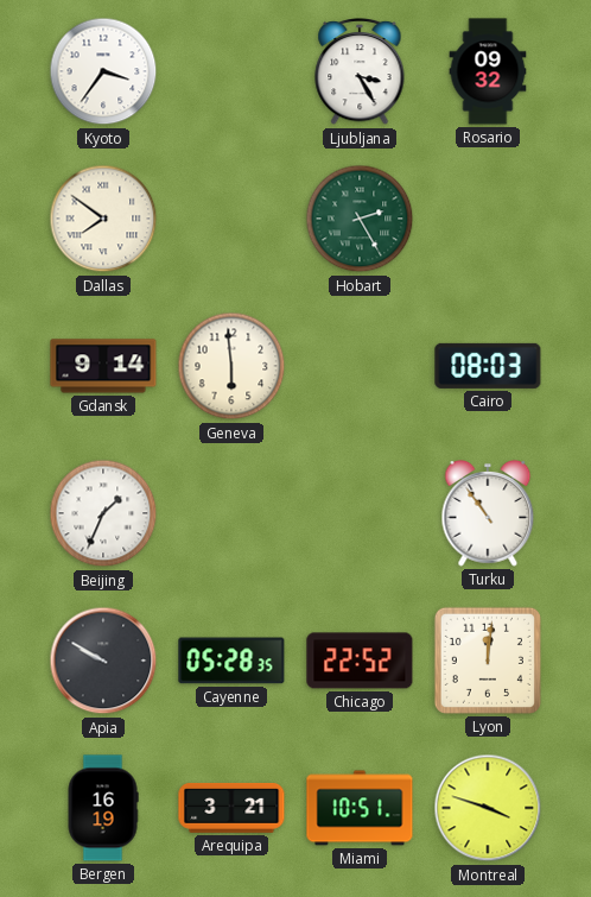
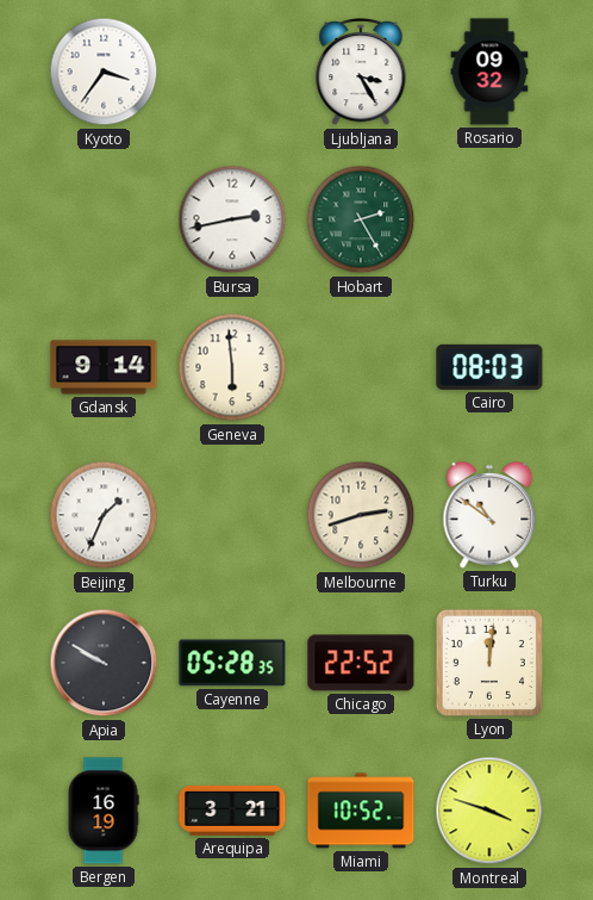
Dallas: 7:51 -> none
Bursa: none -> 2:43
Melbourne: none -> 2:42
Turku: 10:54 -> 10:51
Miami: 10:51 -> 10:52
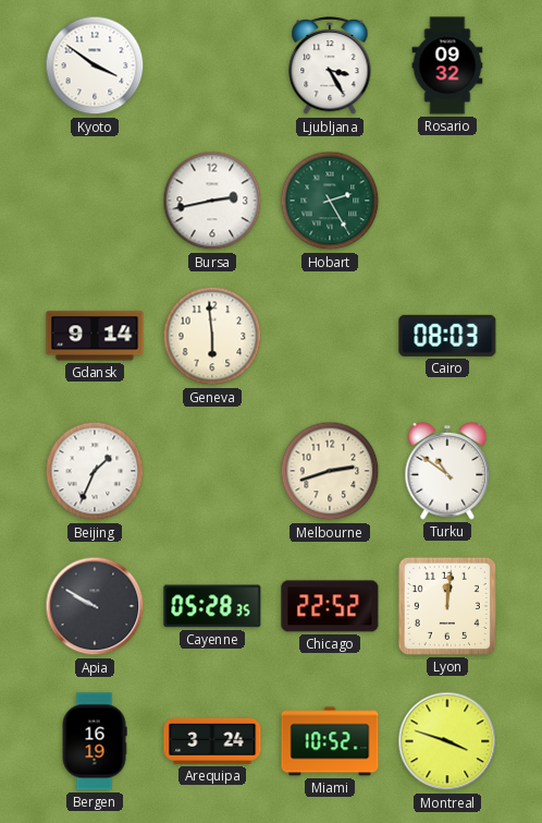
Kyoto: 3:36 -> 3:51
Arequipa: 3:21 -> 3:24
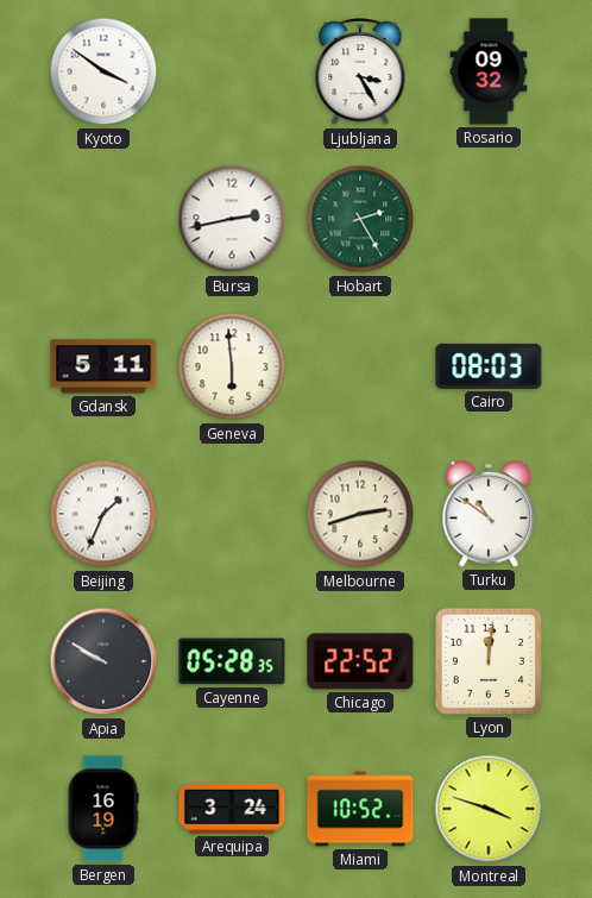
Gdansk: 9:14 -> 5:11
